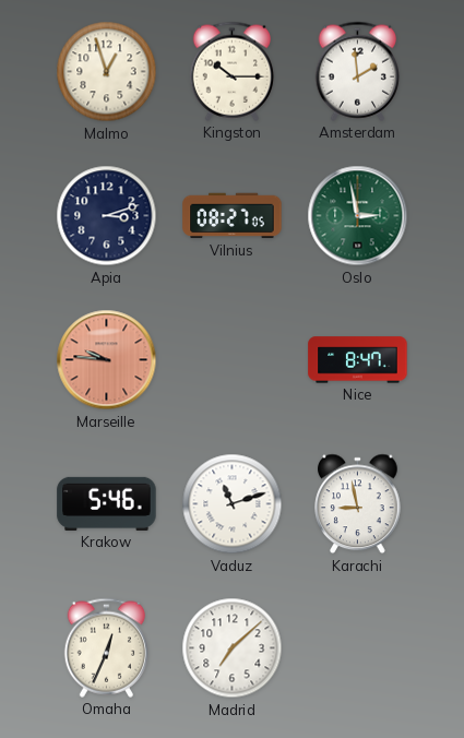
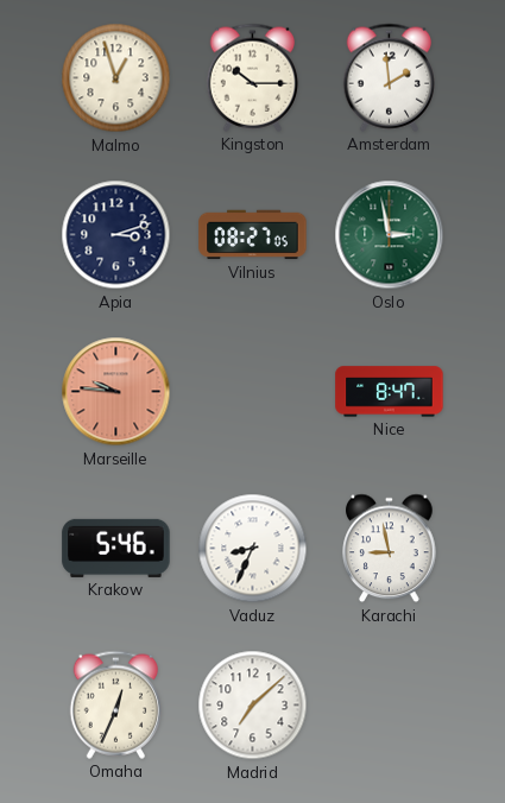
Vaduz: 11:12 -> 8:34
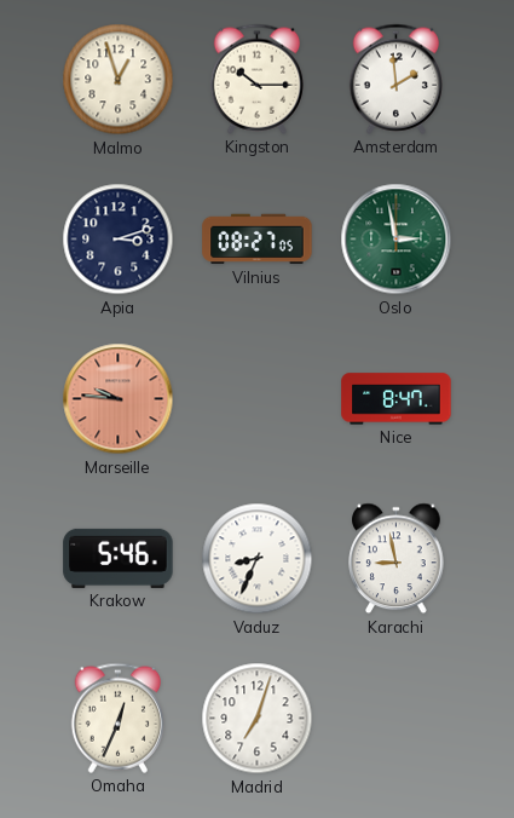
Madrid: 7:08 -> 7:03
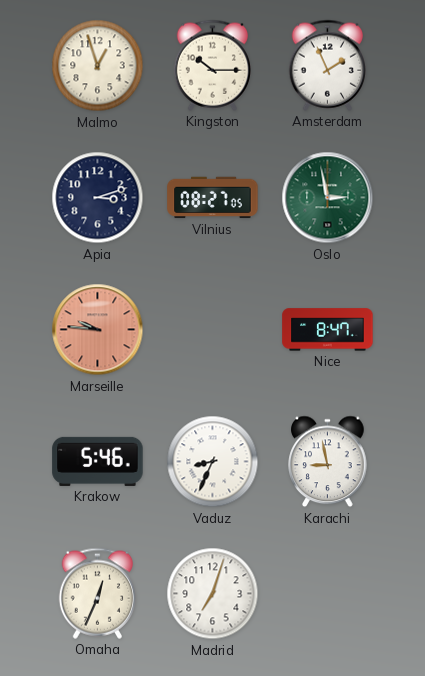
Amsterdam: 1:59 -> 1:56
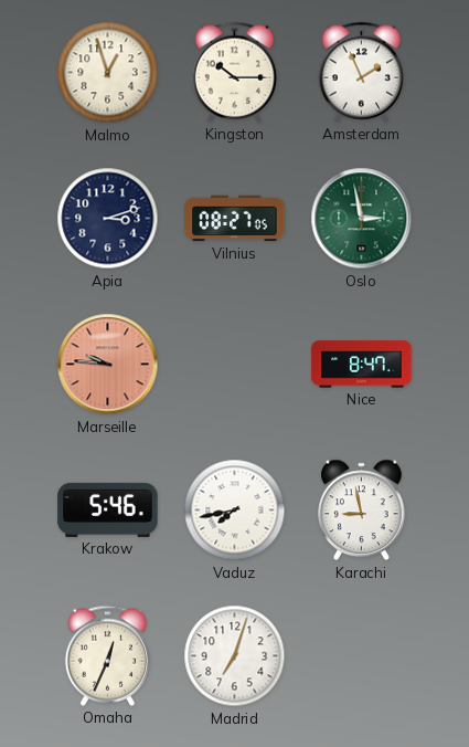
Vaduz: 8:34 -> 7:43
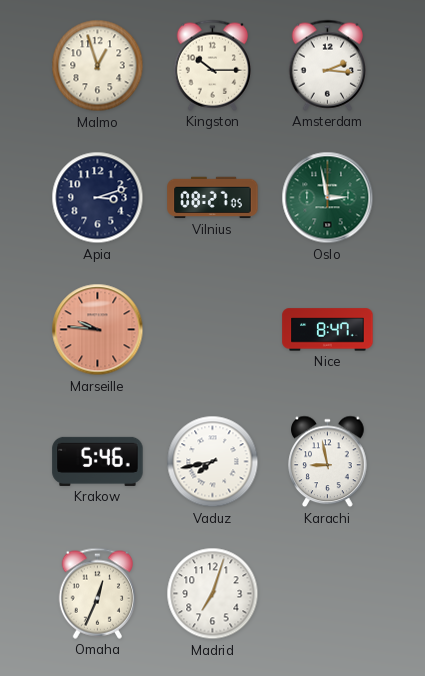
Amsterdam: 1:56 -> 2:16
